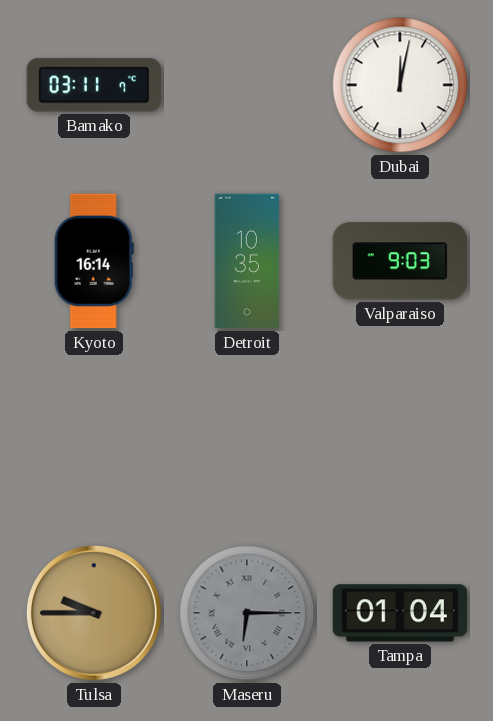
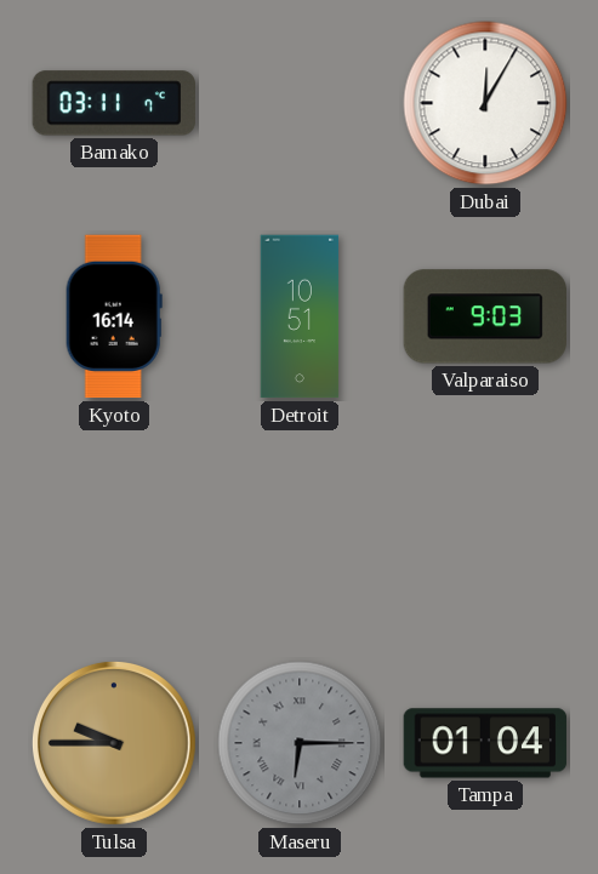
Dubai: 12:02 -> 12:05
Detroit: 10:35 -> 10:51
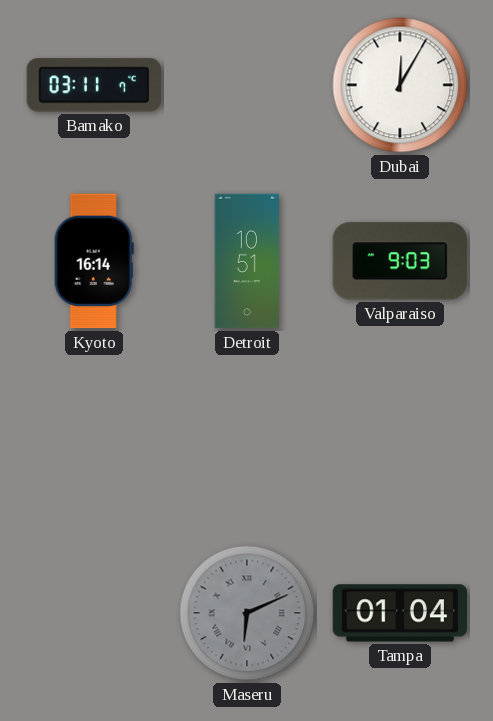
Tulsa: 9:45 -> none
Maseru: 6:15 -> 6:11
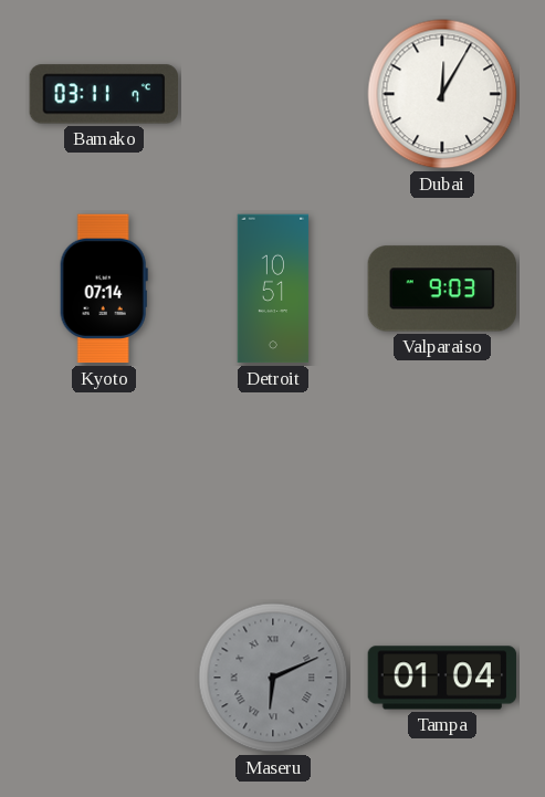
Kyoto: 16:14 -> 07:14
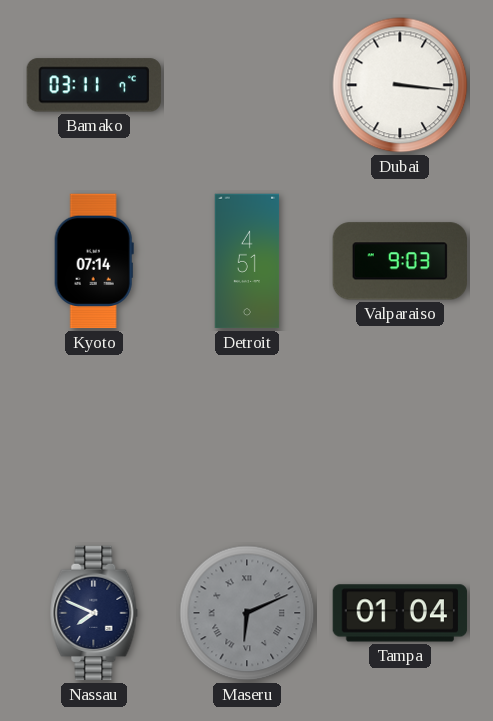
Dubai: 12:05 -> 3:16
Detroit: 10:51 -> 4:51
Nassau: none -> 7:49
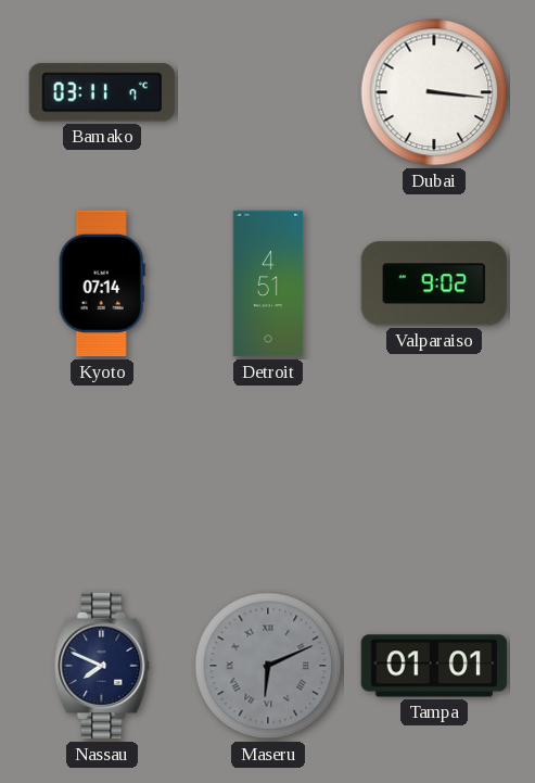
Valparaiso: 9:03 -> 9:02
Tampa: 01:04 -> 01:01
